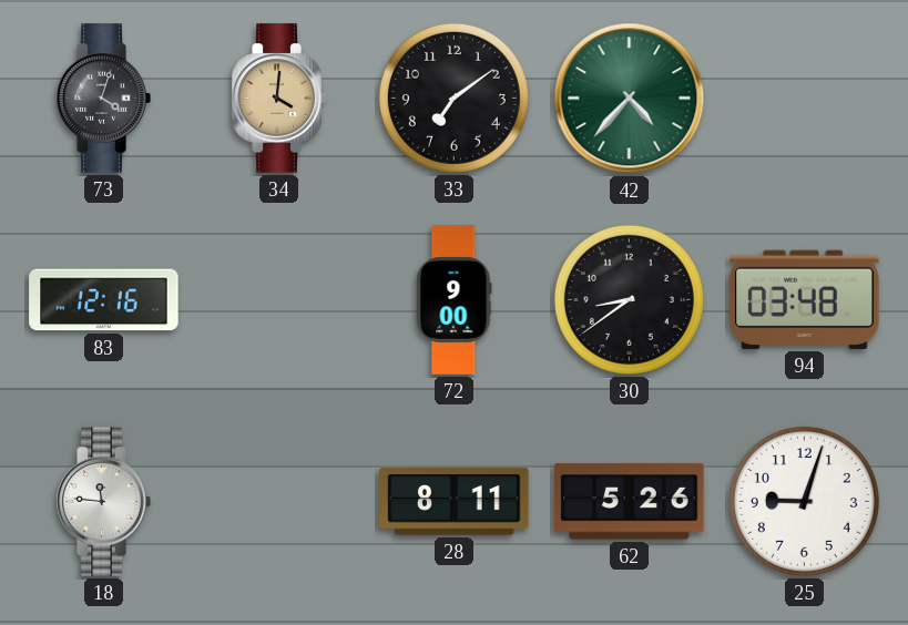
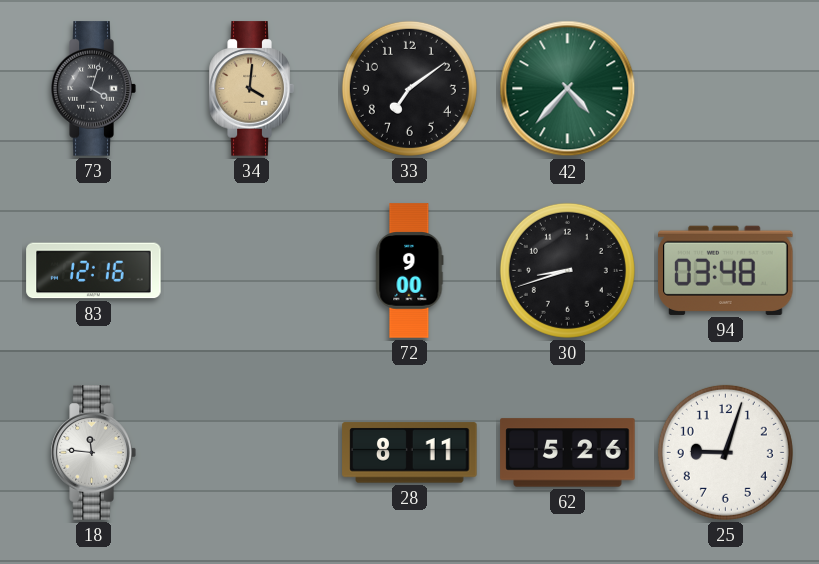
30: 8:39 -> 8:42
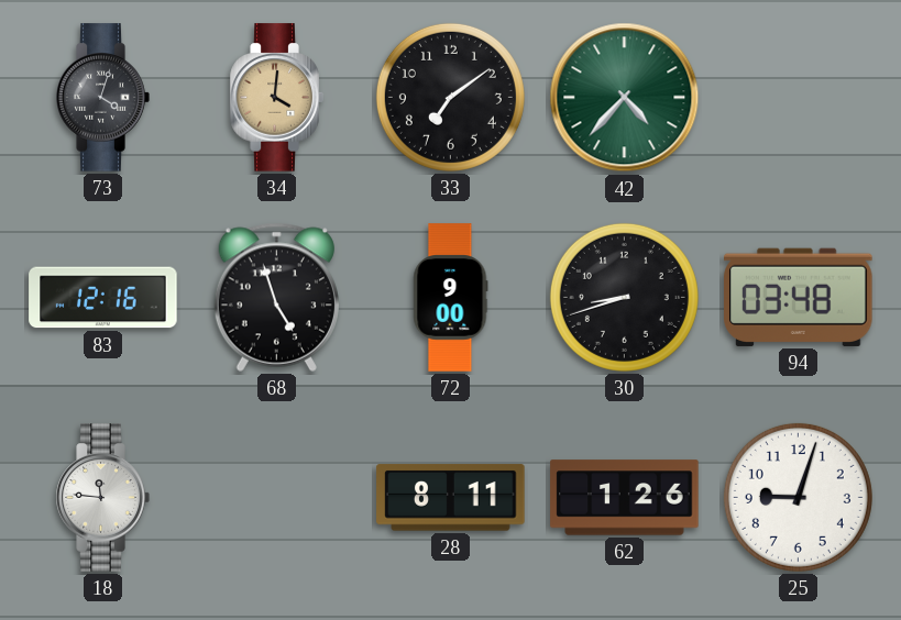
68: none -> 4:57
62: 5:26 -> 1:26
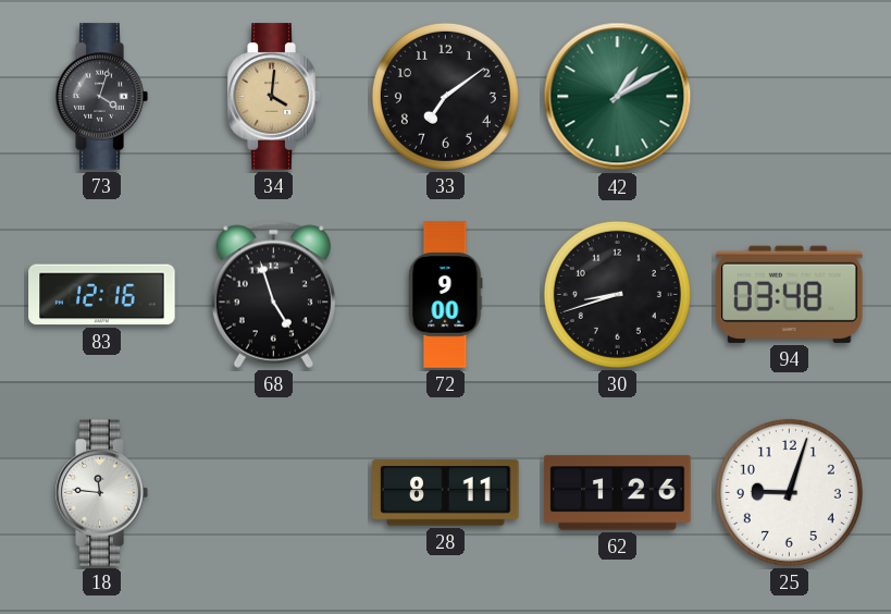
42: 4:37 -> 1:10
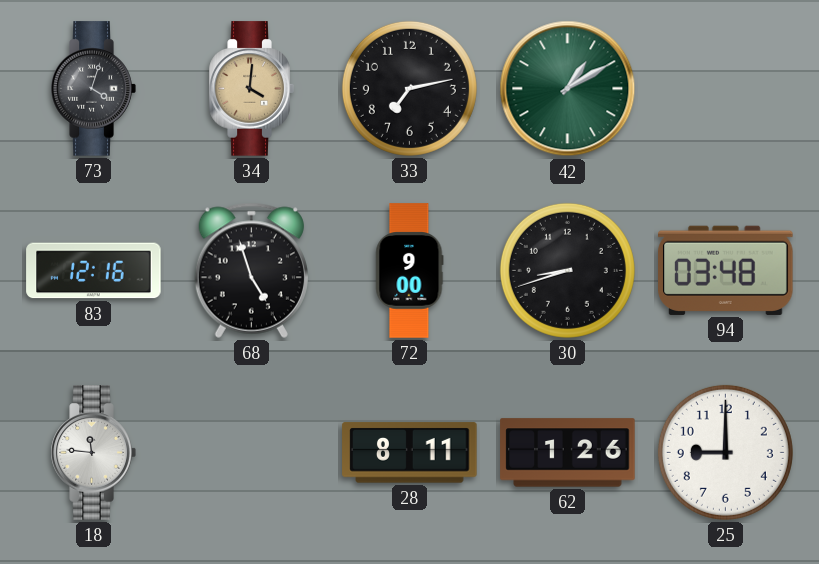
33: 7:09 -> 7:13
25: 9:03 -> 9:00
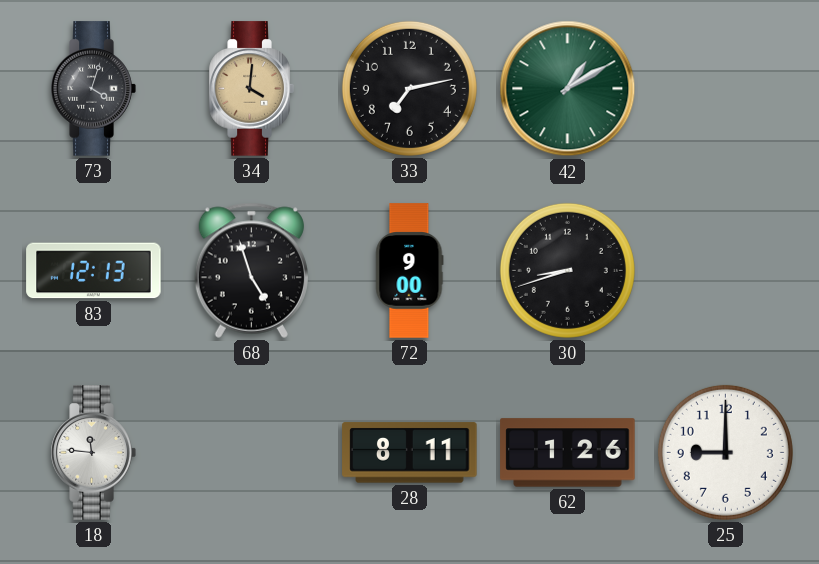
83: 12:16 -> 12:13
94: 03:48 -> none
